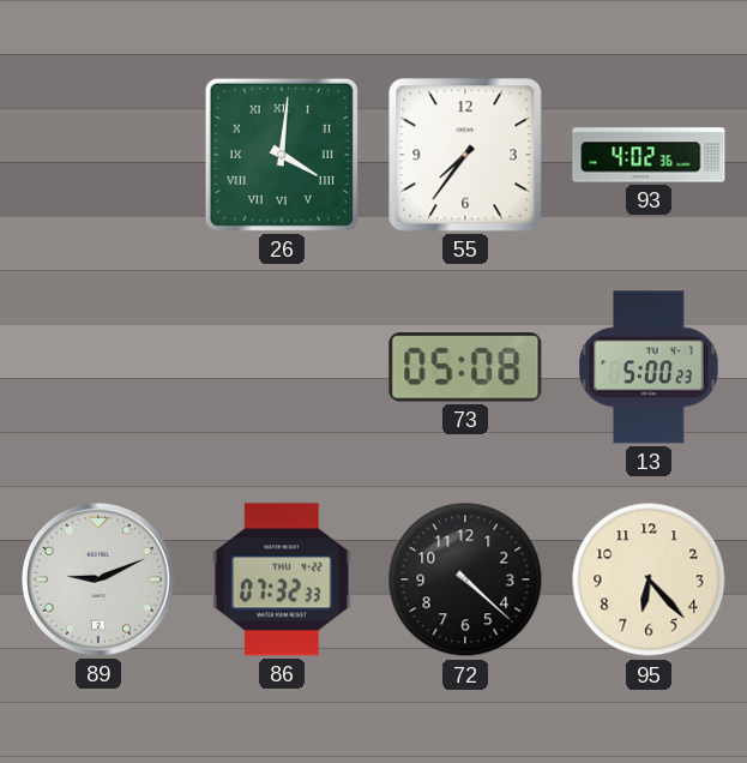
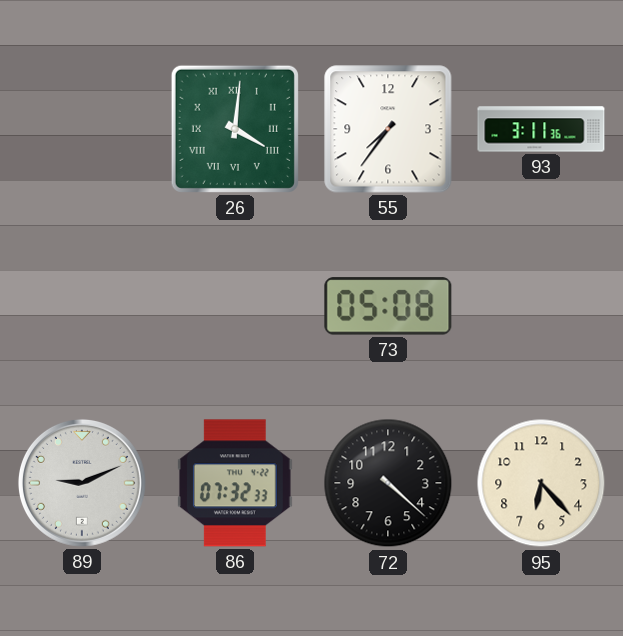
93: 4:02 -> 3:11
13: 5:00 -> none
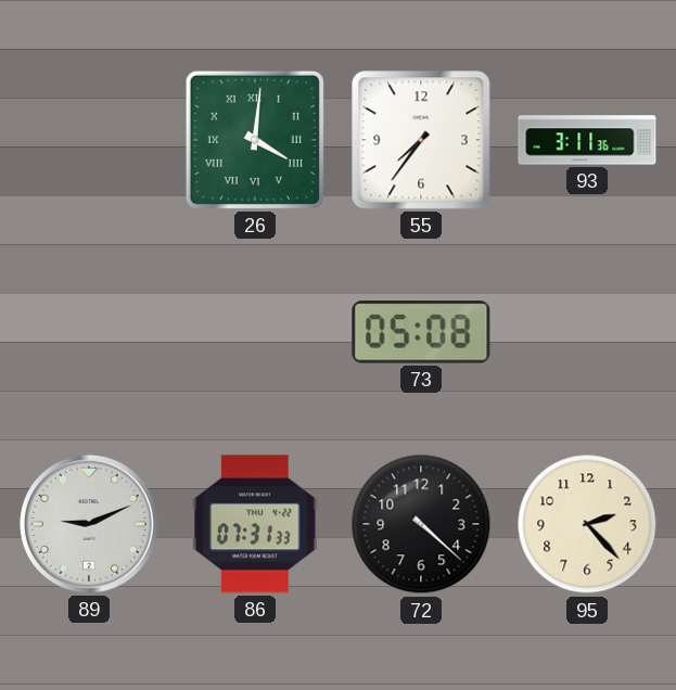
86: 07:32 -> 07:31
95: 6:23 -> 2:23
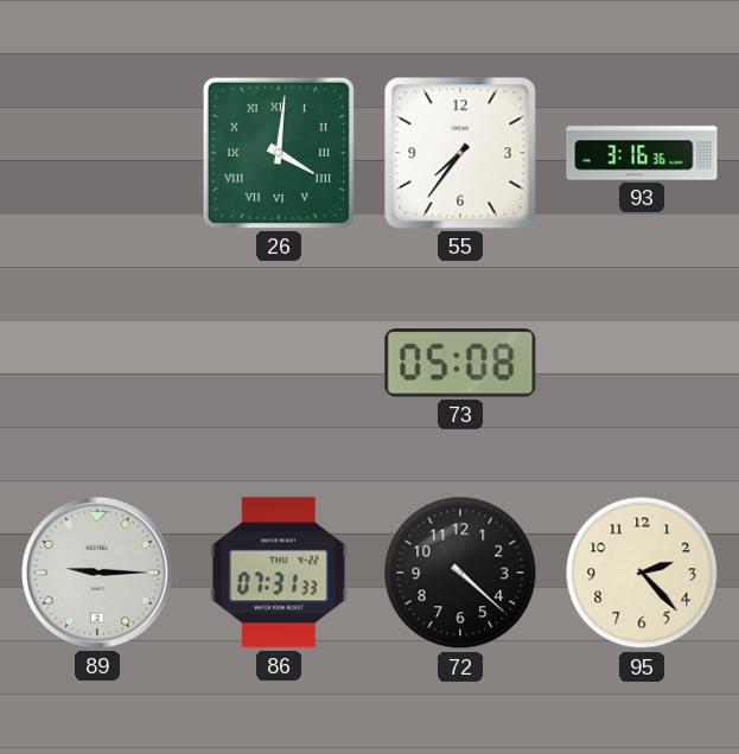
93: 3:11 -> 3:16
89: 9:11 -> 9:15
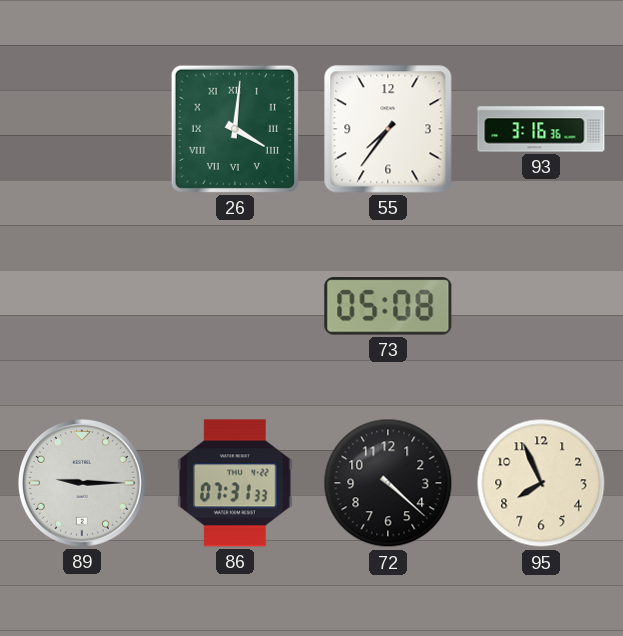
95: 2:23 -> 7:56
